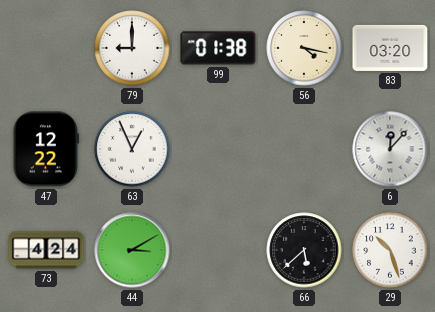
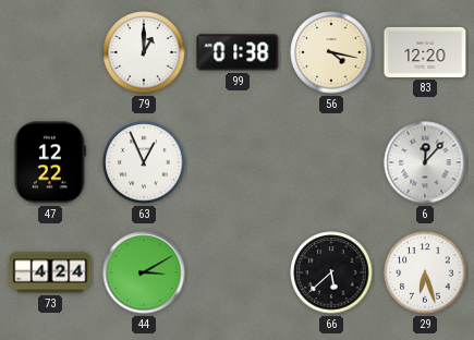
79: 9:00 -> 1:00
83: 03:20 -> 12:20
29: 10:27 -> 6:27
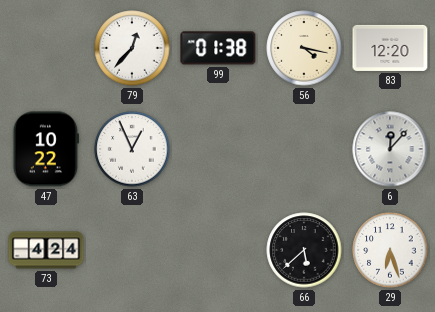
79: 1:00 -> 12:37
47: 12:22 -> 10:22
44: 3:10 -> none
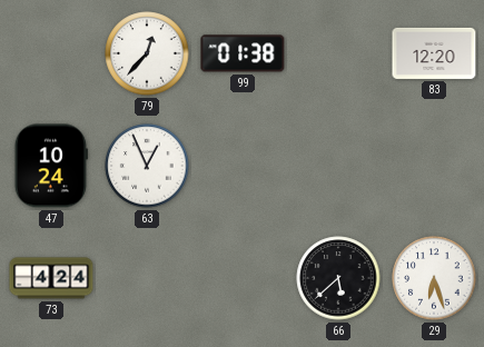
56: 4:17 -> none
47: 10:22 -> 10:24
6: 12:07 -> none
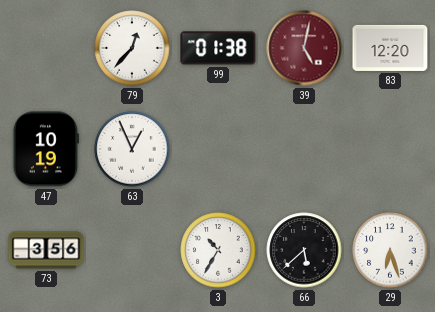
39: none -> 5:02
47: 10:24 -> 10:19
73: 4:24 -> 3:56
3: none -> 10:35
